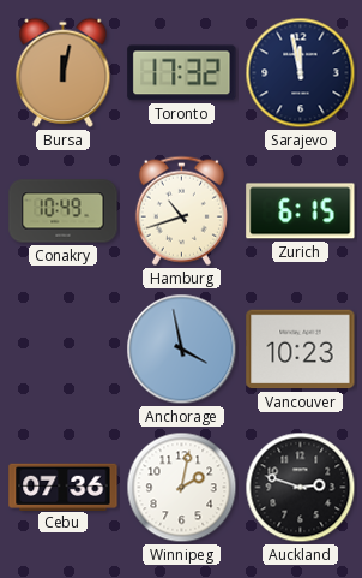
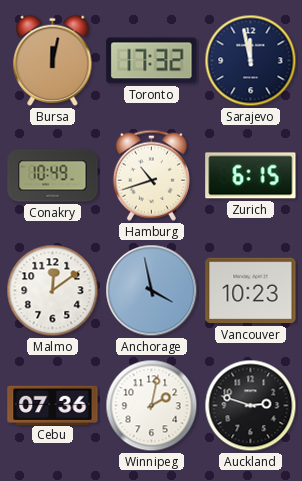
Malmo: none -> 12:09
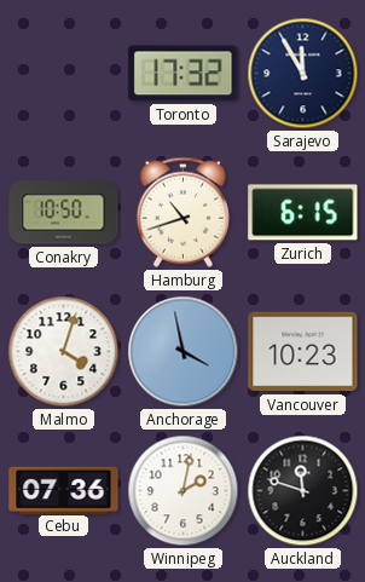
Bursa: 12:02 -> none
Sarajevo: 11:58 -> 11:55
Conakry: 10:49 -> 10:50
Malmo: 12:09 -> 4:03
Auckland: 2:48 -> 11:48
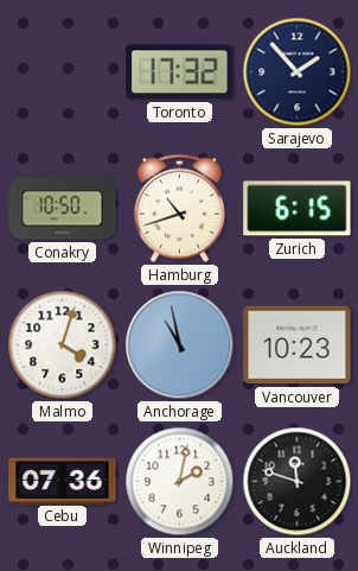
Sarajevo: 11:55 -> 1:53
Anchorage: 3:58 -> 10:58
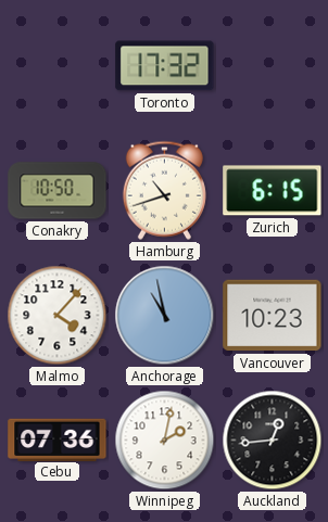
Sarajevo: 1:53 -> none
Malmo: 4:03 -> 4:07
Auckland: 11:48 -> 12:44
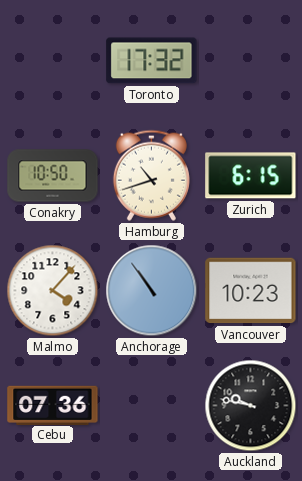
Anchorage: 10:58 -> 10:54
Winnipeg: 2:02 -> none
Auckland: 12:44 -> 9:47
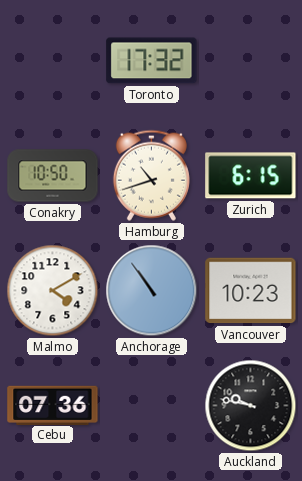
Malmo: 4:07 -> 4:10
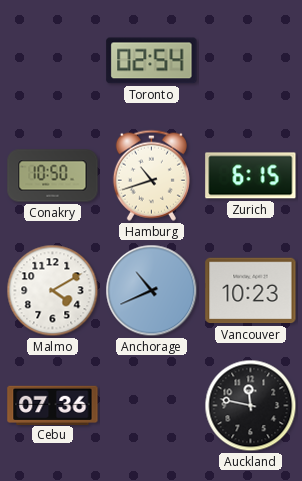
Toronto: 17:32 -> 02:54
Anchorage: 10:54 -> 10:41
Auckland: 9:47 -> 11:47
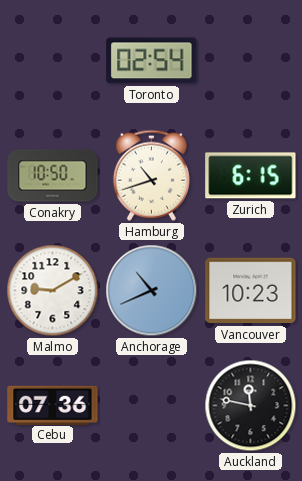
Malmo: 4:10 -> 9:10
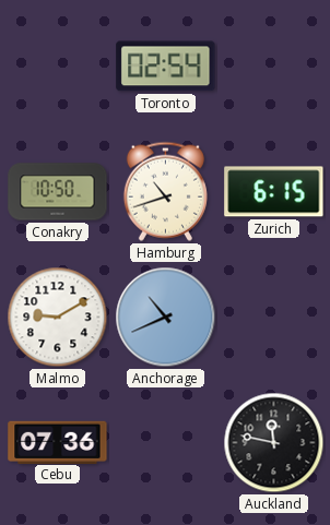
Vancouver: 10:23 -> none
